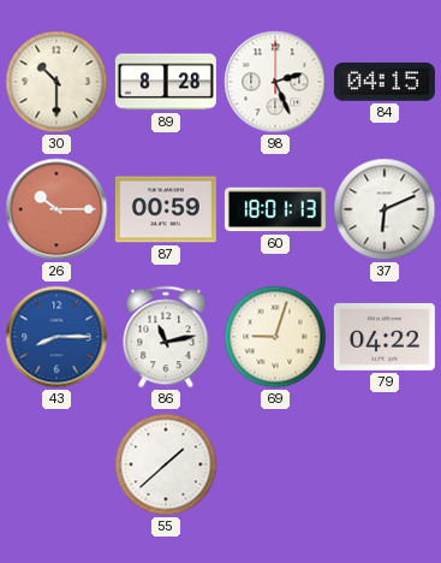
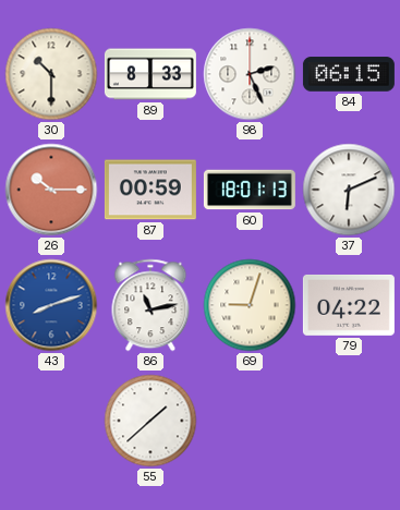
89: 8:28 -> 8:33
84: 04:15 -> 06:15
43: 8:15 -> 8:12
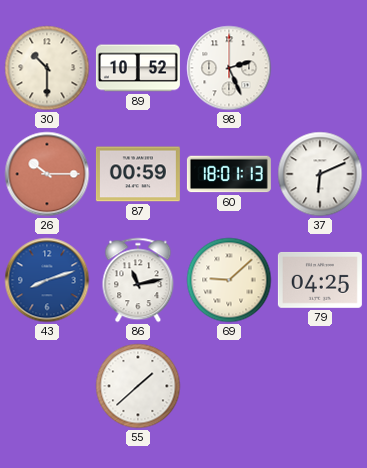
89: 8:33 -> 10:52
84: 06:15 -> none
69: 9:03 -> 9:08
79: 04:22 -> 04:25
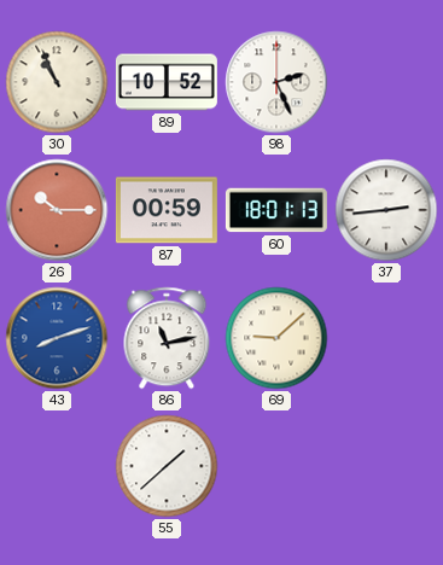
30: 10:30 -> 10:56
37: 6:11 -> 2:44
79: 04:25 -> none
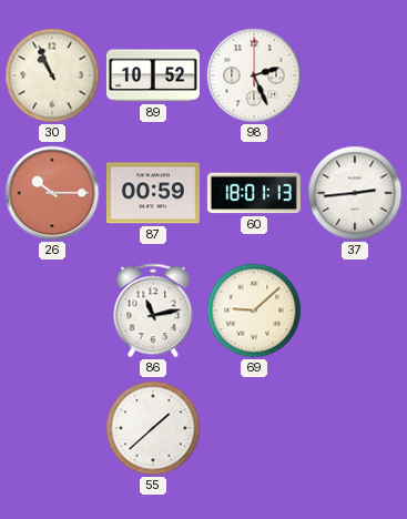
43: 8:12 -> none
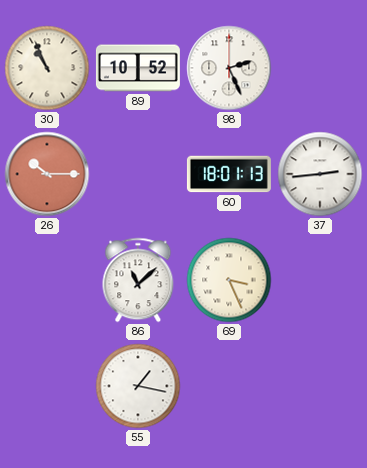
87: 00:59 -> none
86: 11:13 -> 11:08
69: 9:08 -> 3:26
55: 1:38 -> 1:17
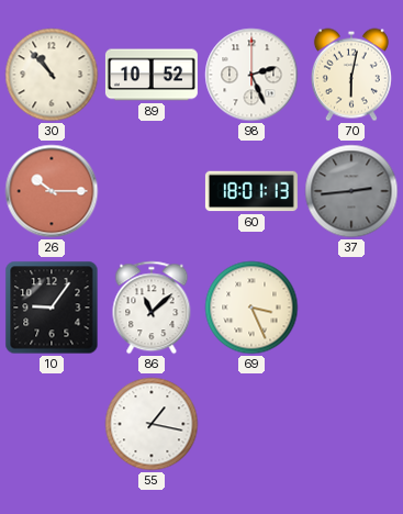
30: 10:56 -> 10:53
70: none -> 6:02
37 dial: white -> grey
10: none -> 9:06
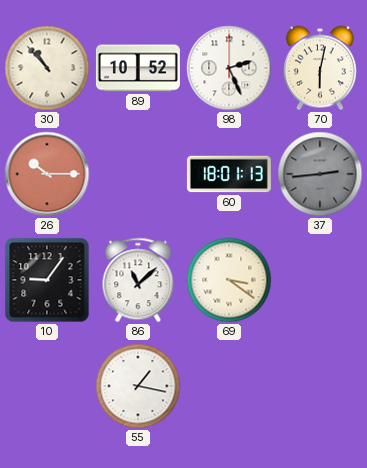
69: 3:26 -> 3:21
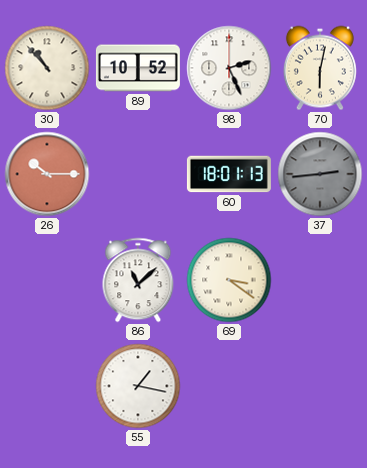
10: 9:06 -> none
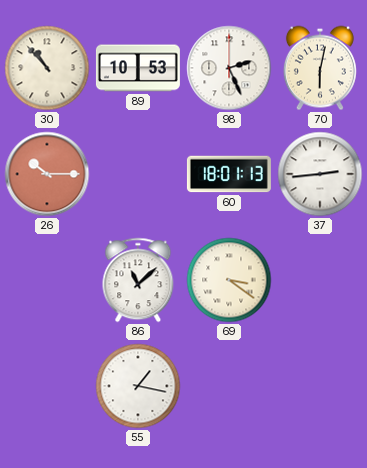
89: 10:52 -> 10:53
37 dial: grey -> white
